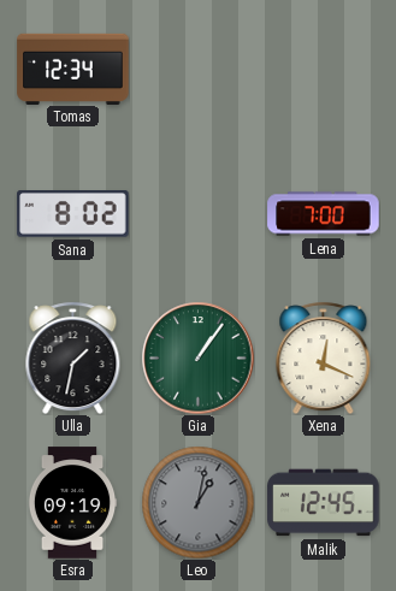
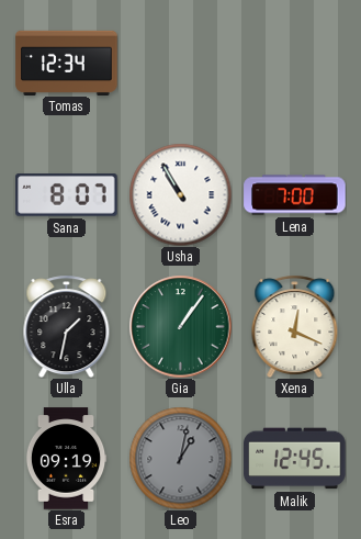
Sana: 8:02 -> 8:07
Usha: none -> 10:55
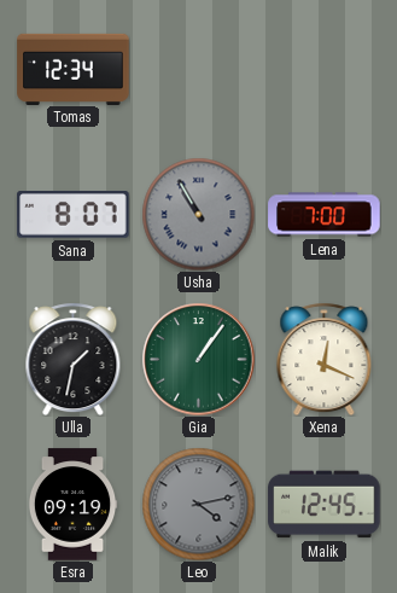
Usha dial: white -> grey
Leo: 1:02 -> 4:13
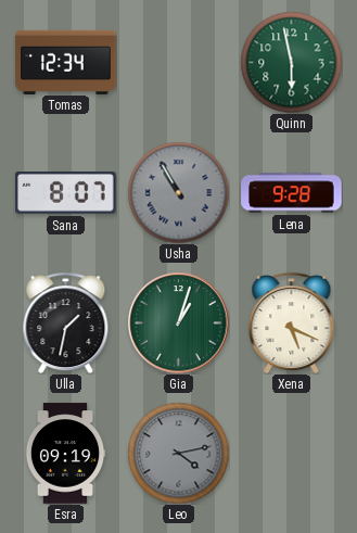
Quinn: none -> 5:58
Lena: 7:00 -> 9:28
Gia: 1:06 -> 1:03
Xena: 12:19 -> 5:19
Malik: 12:45 -> none
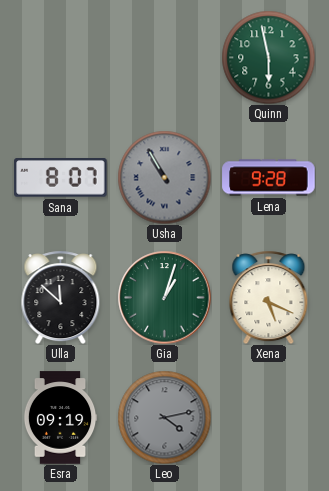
Tomas: 12:34 -> none
Ulla: 1:32 -> 11:52
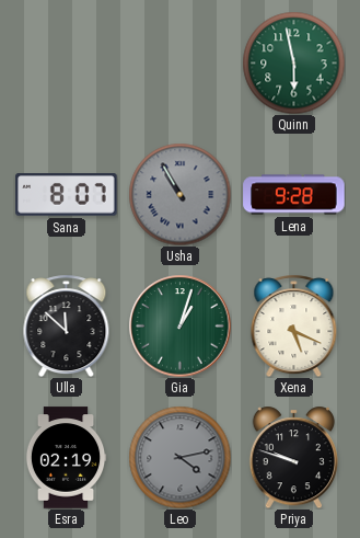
Esra: 09:19 -> 02:19
Priya: none -> 9:48
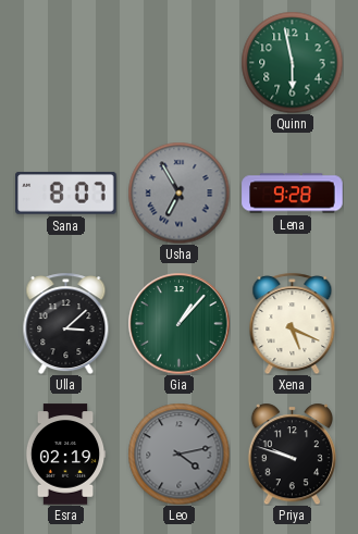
Usha: 10:55 -> 6:55
Ulla: 11:52 -> 3:08
Gia: 1:03 -> 1:07
